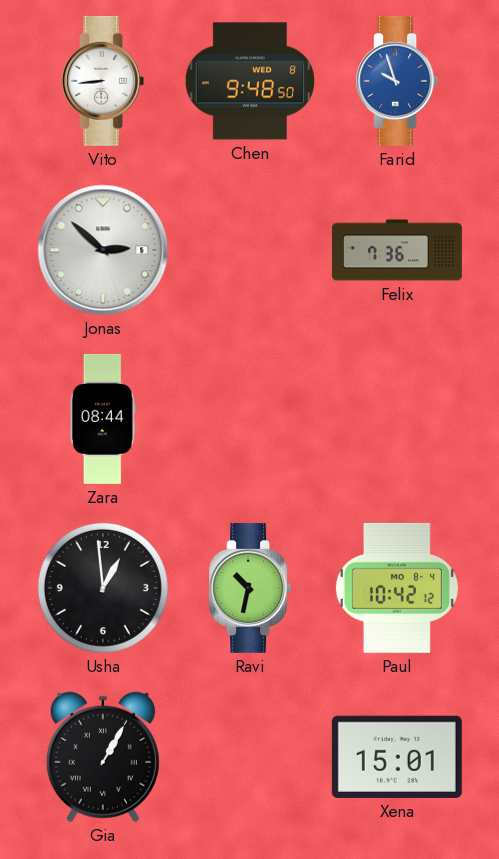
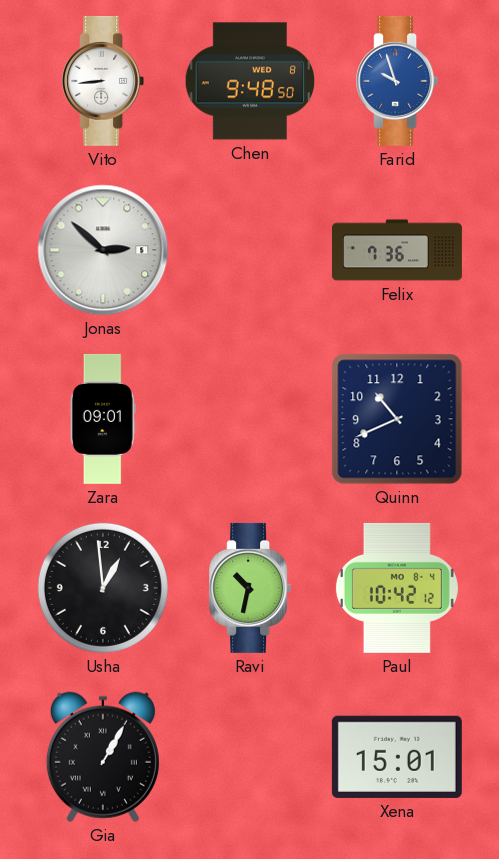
Zara: 08:44 -> 09:01
Quinn: none -> 10:41
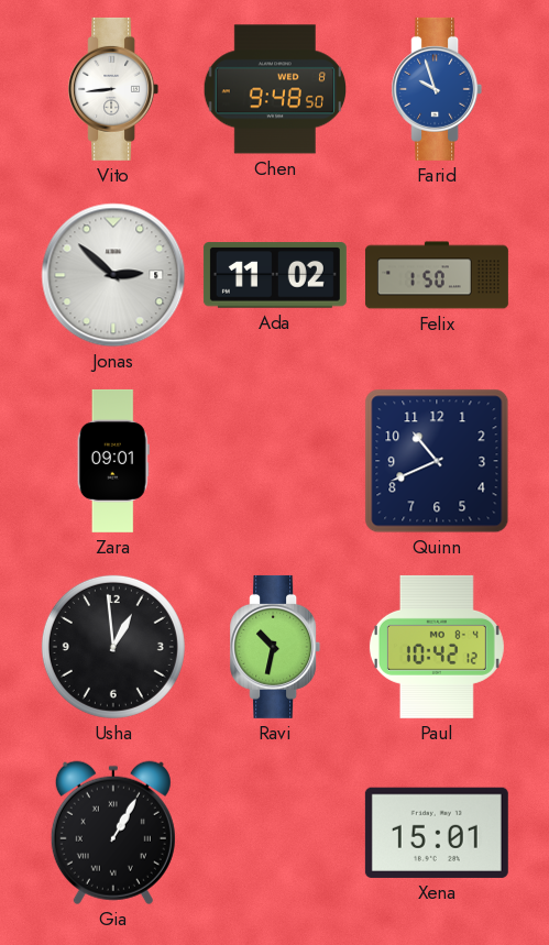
Ada: none -> 11:02
Felix: 7:36 -> 1:50
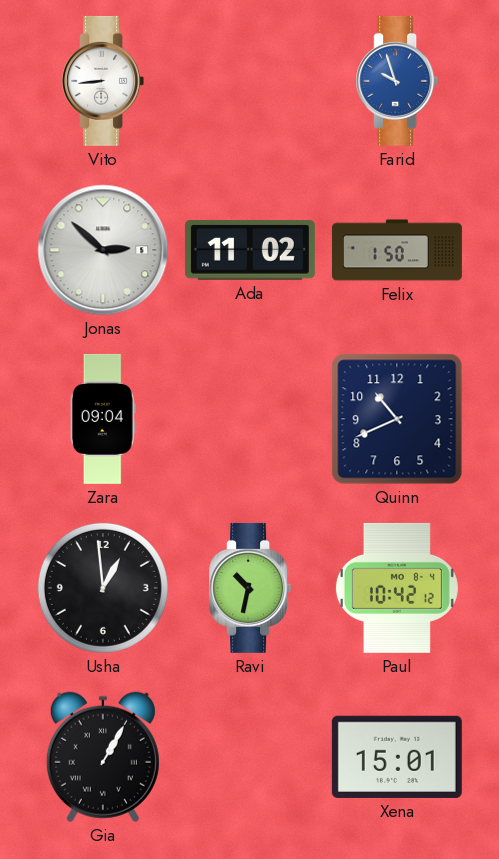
Chen: 9:48 -> none
Zara: 09:01 -> 09:04
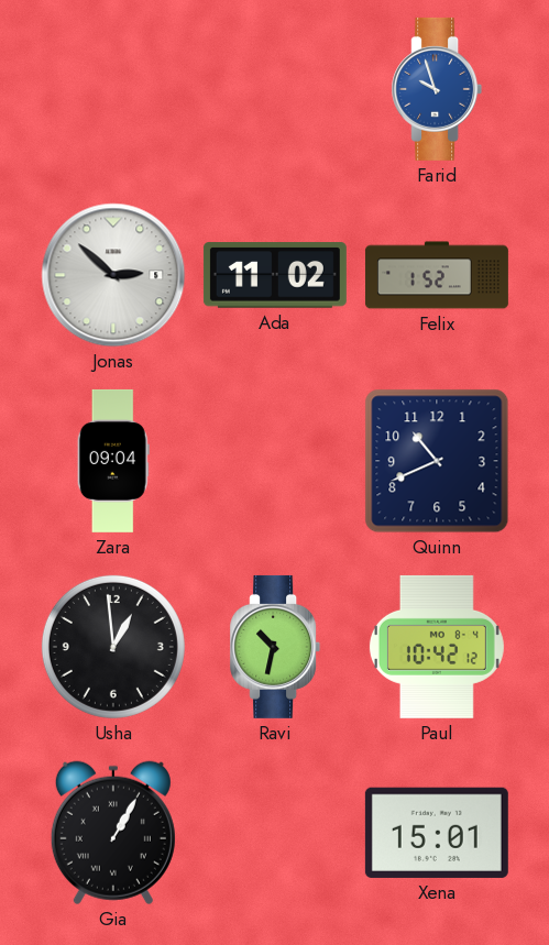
Vito: 8:44 -> none
Felix: 1:50 -> 1:52
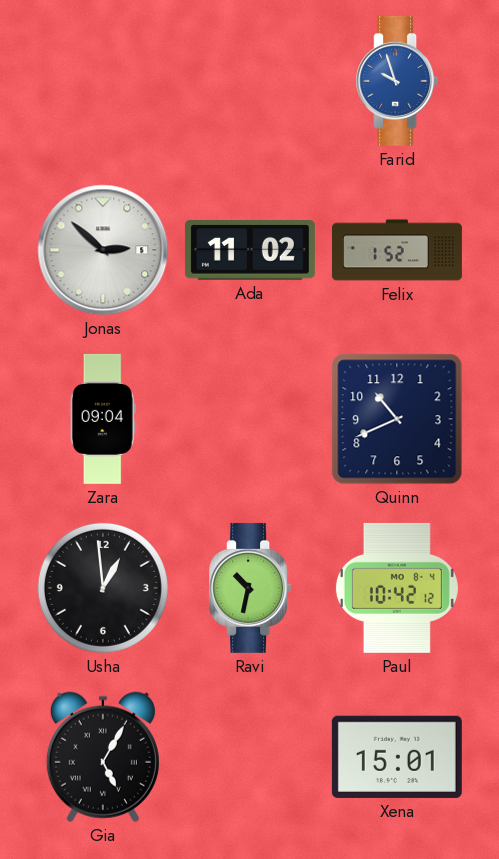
Gia: 1:05 -> 5:05
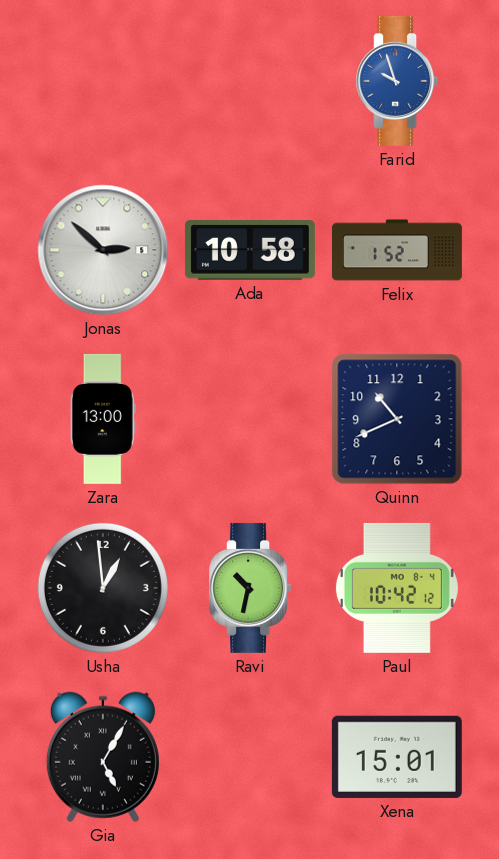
Ada: 11:02 -> 10:58
Zara: 09:04 -> 13:00
